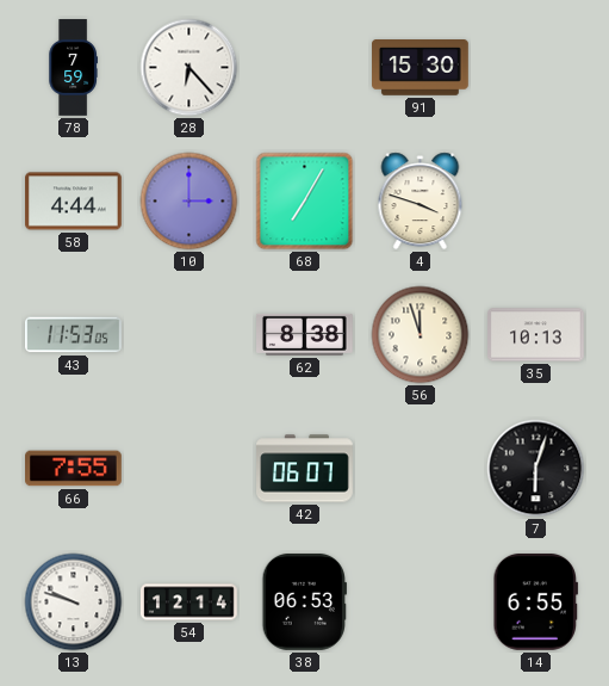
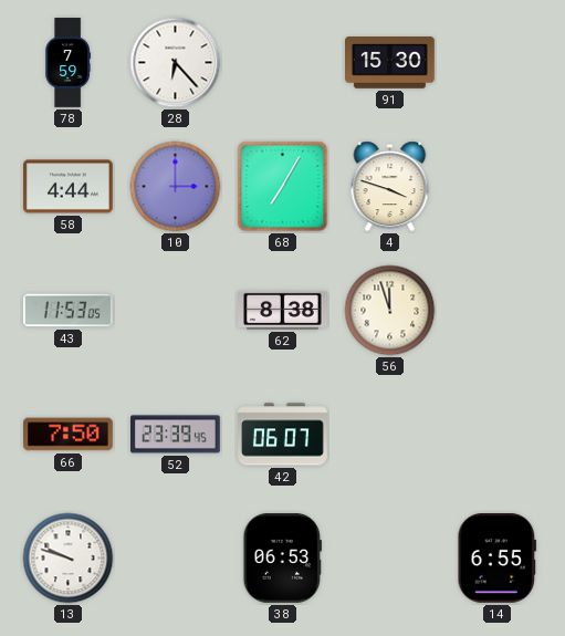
35: 10:13 -> none
66: 7:55 -> 7:50
52: none -> 23:39
7: 6:03 -> none
54: 12:14 -> none
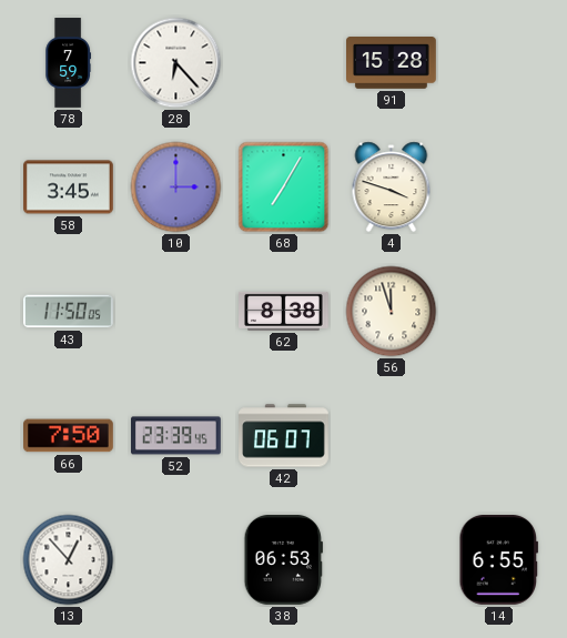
91: 15:30 -> 15:28
58: 4:44 -> 3:45
43: 11:53 -> 11:50
13: 9:48 -> 12:53
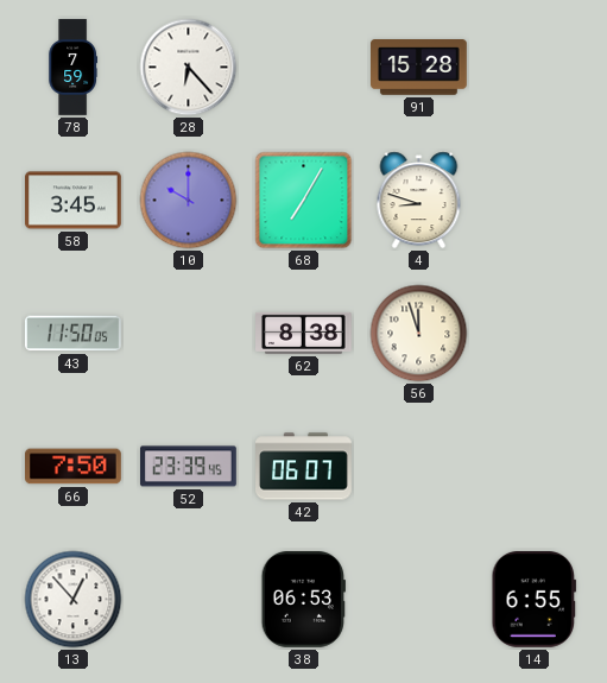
10: 3:00 -> 10:00
4: 3:48 -> 8:48
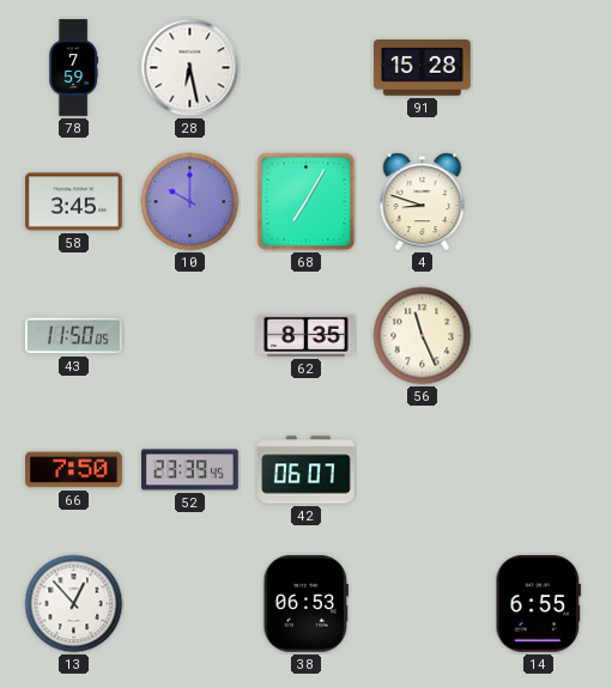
28: 6:23 -> 6:28
62: 8:38 -> 8:35
56: 11:57 -> 11:26
